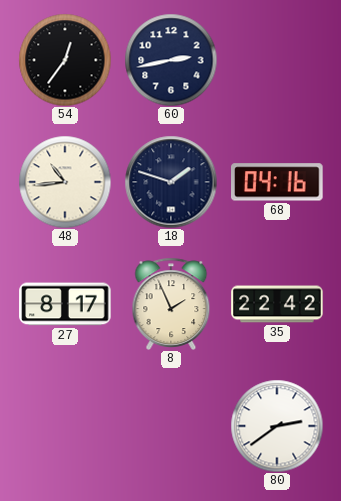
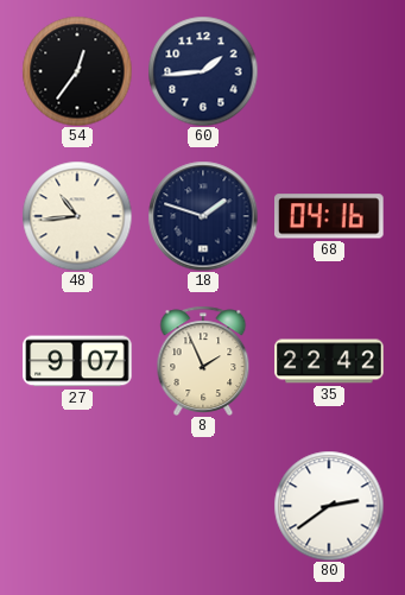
60: 2:43 -> 1:44
27: 8:17 -> 9:07
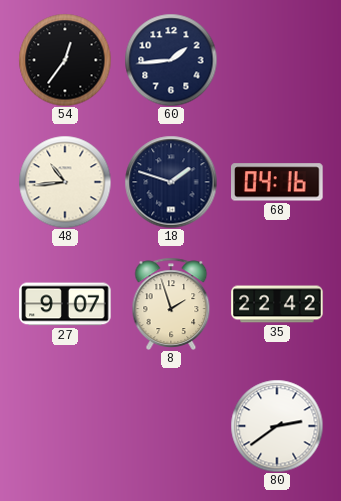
8: 1:56 -> 1:57
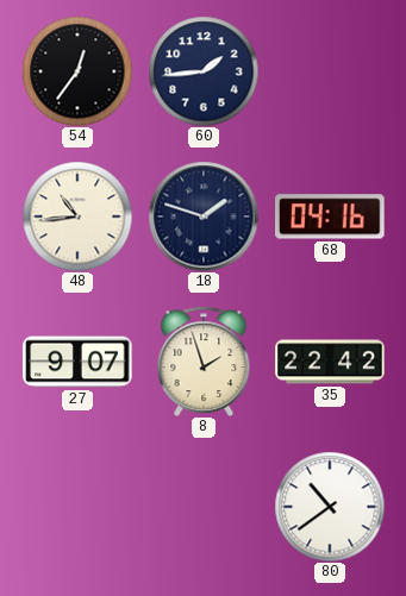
80: 2:39 -> 10:39
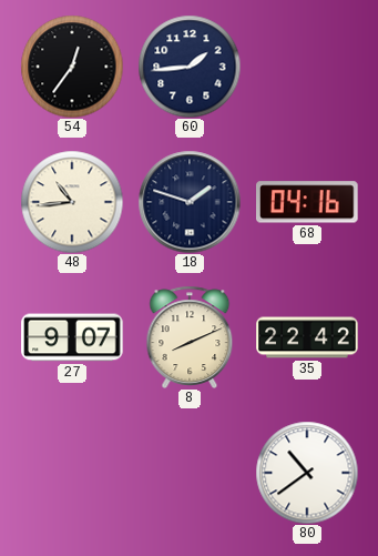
8: 1:57 -> 8:11
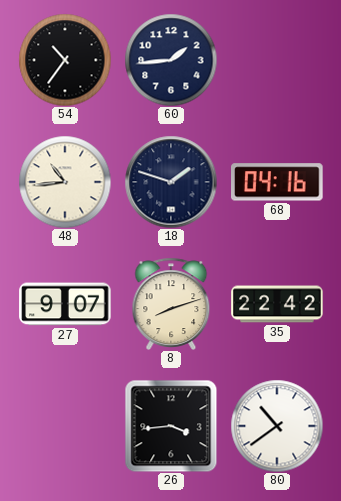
54: 12:36 -> 10:36
8: 8:11 -> 8:12
26: none -> 3:44
